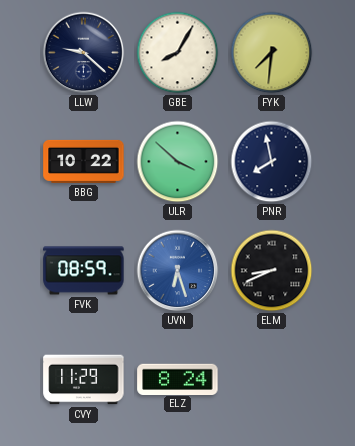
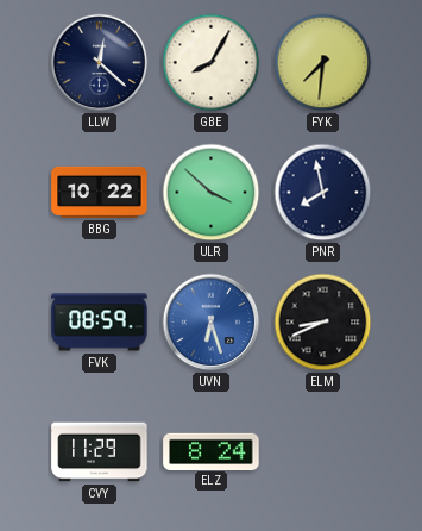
LLW: 9:22 -> 12:22
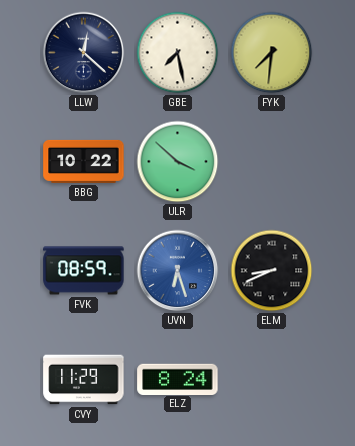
GBE: 8:05 -> 7:28
PNR: 7:58 -> none
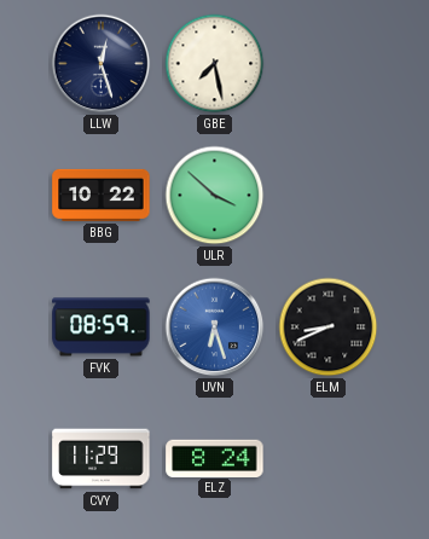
LLW: 12:22 -> 12:27
FYK: 7:31 -> none
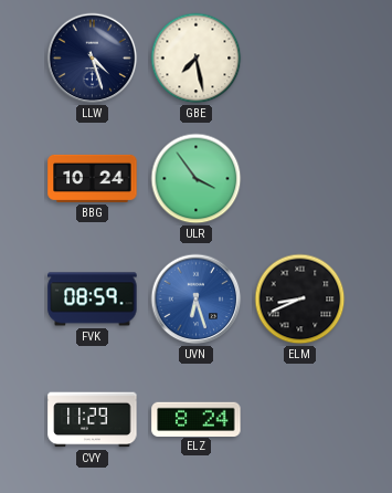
LLW: 12:27 -> 4:27
BBG: 10:22 -> 10:24
ULR: 3:52 -> 3:54
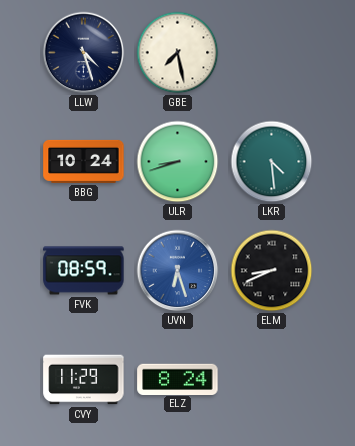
ULR: 3:54 -> 8:42
LKR: none -> 4:29
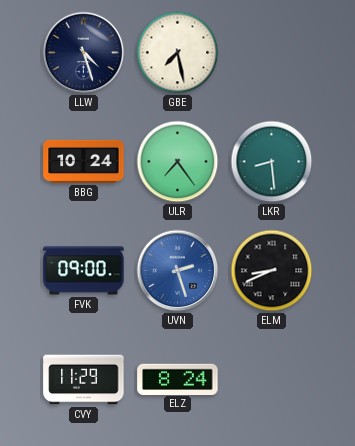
ULR: 8:42 -> 7:24
LKR: 4:29 -> 8:29
FVK: 08:59 -> 09:00
UVN: 6:27 -> 2:27
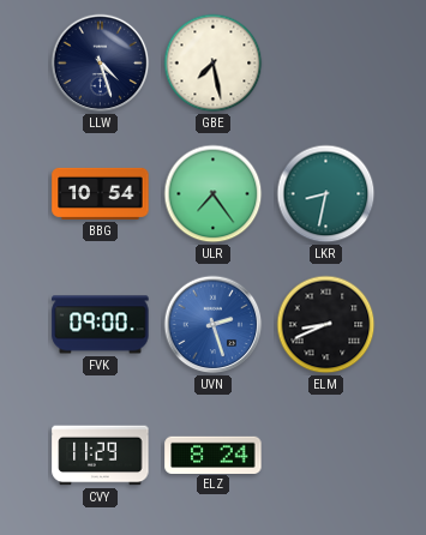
BBG: 10:24 -> 10:54
LKR: 8:29 -> 8:32
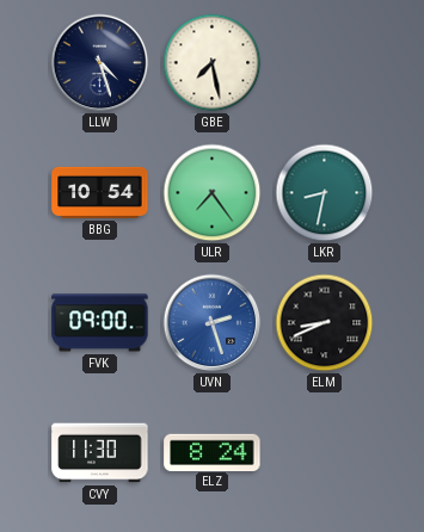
CVY: 11:29 -> 11:30
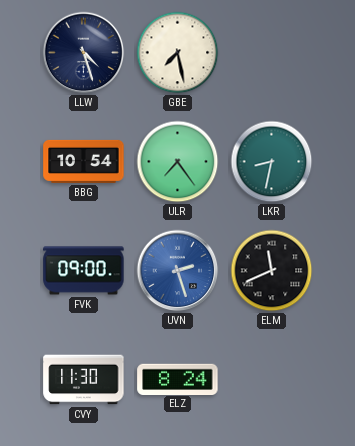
ELM: 8:41 -> 11:41
